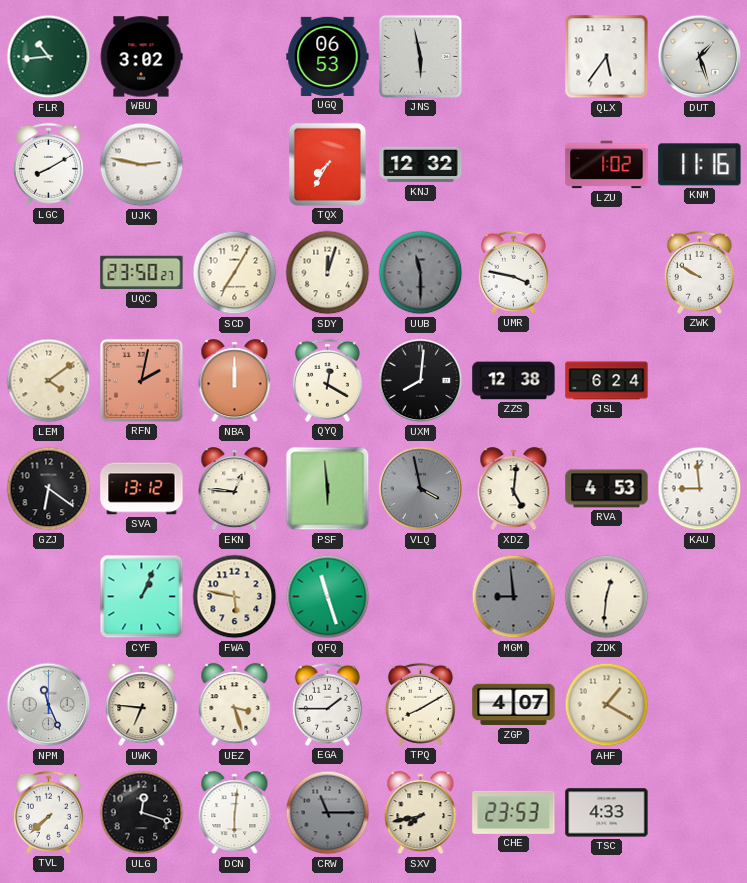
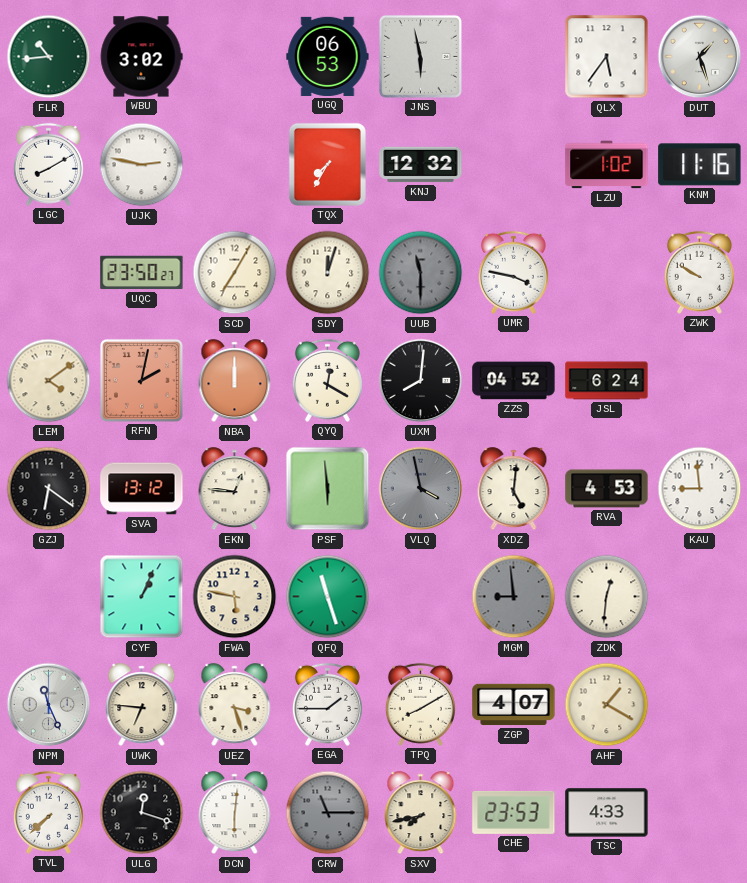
ZZS: 12:38 -> 04:52
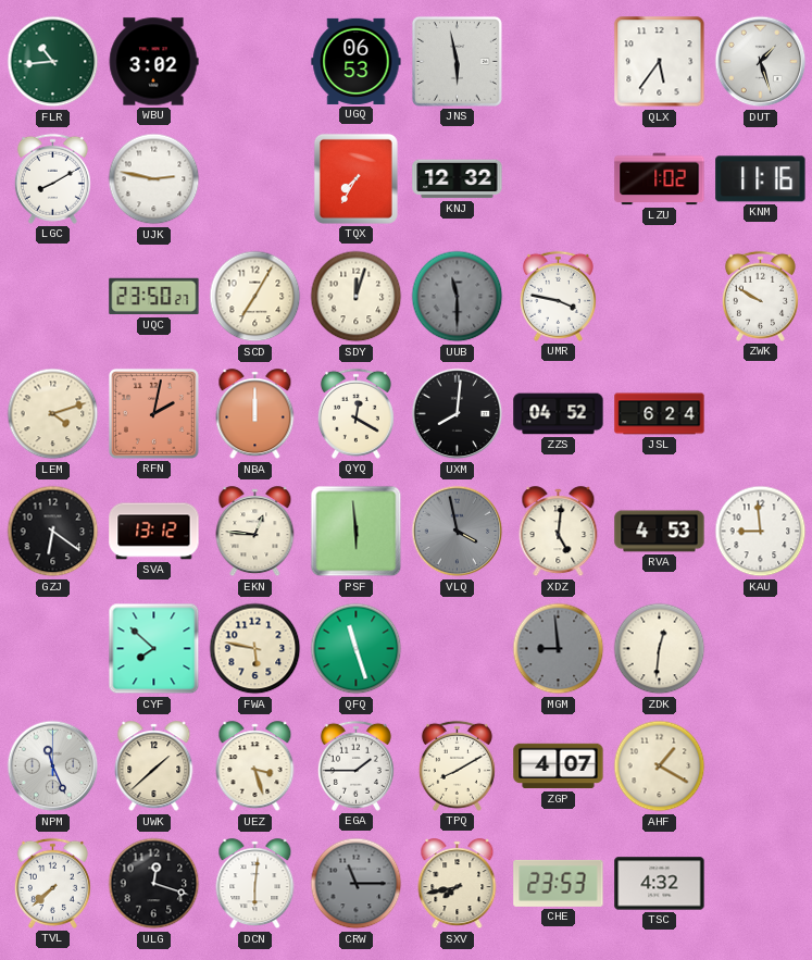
LEM: 4:09 -> 4:12
CYF: 1:04 -> 7:52
UWK: 6:46 -> 1:38
TSC: 4:33 -> 4:32
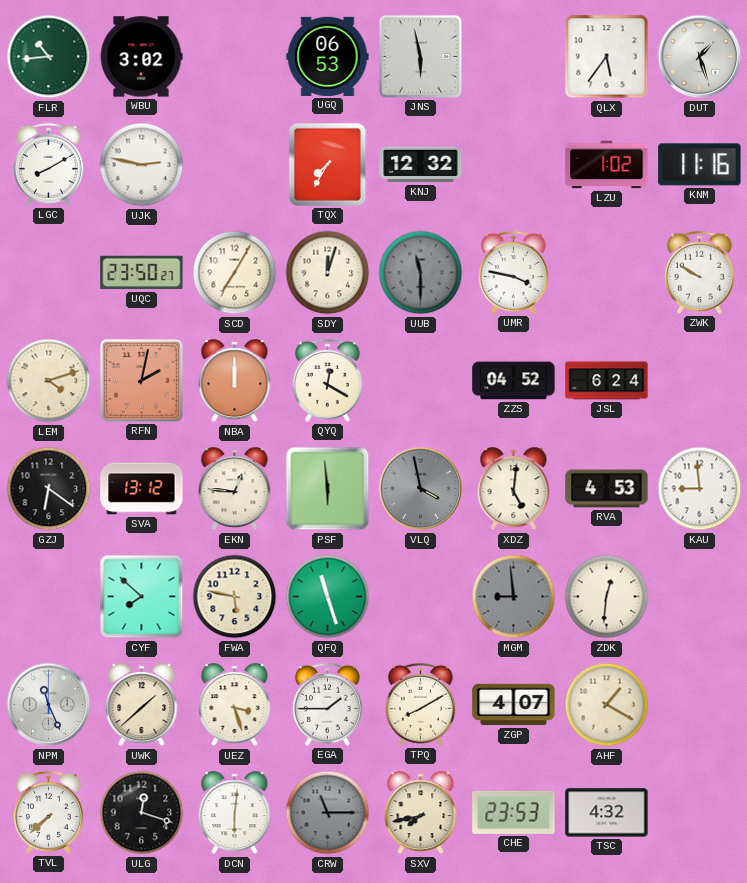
UXM: 8:01 -> none
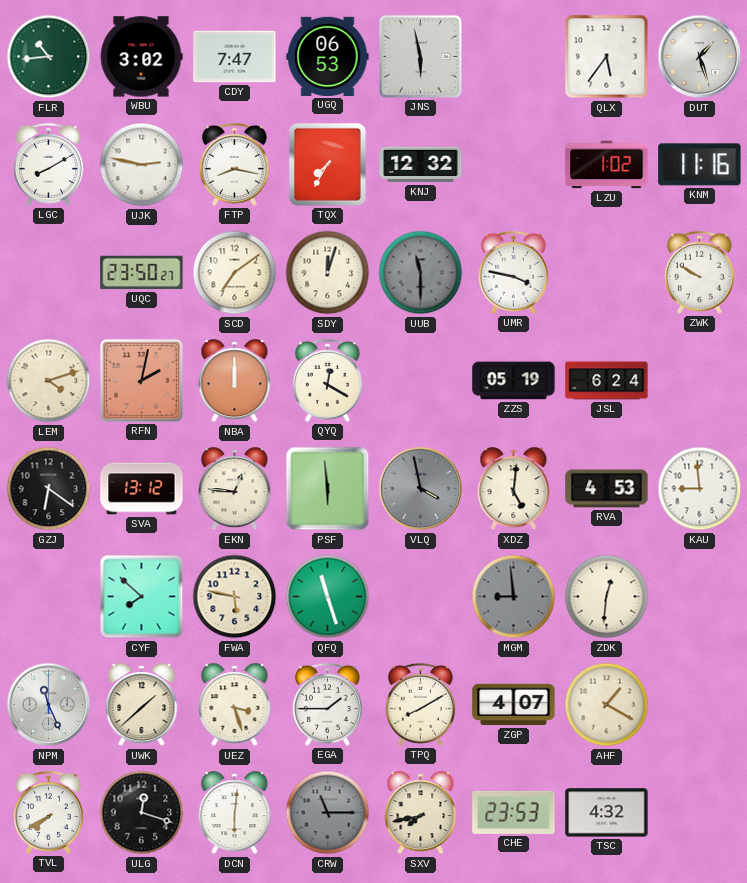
CDY: none -> 7:47
FTP: none -> 8:17
SCD: 7:05 -> 7:09
ZZS: 04:52 -> 05:19
TVL: 7:38 -> 7:40
